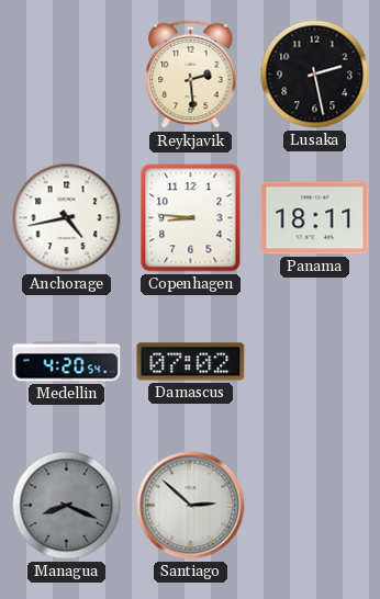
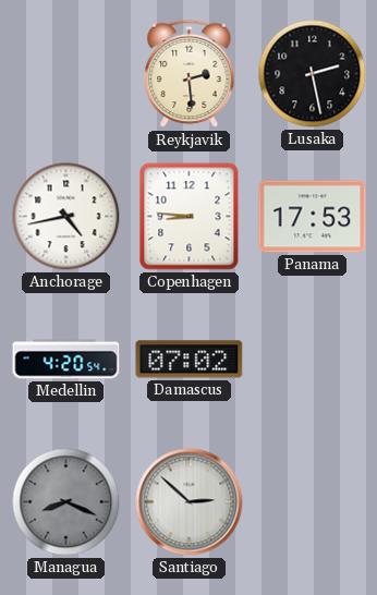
Panama: 18:11 -> 17:53
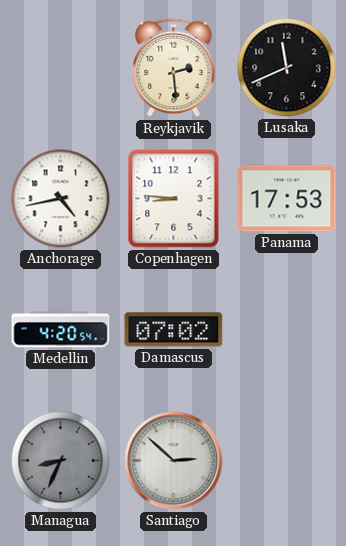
Lusaka: 2:28 -> 11:41
Managua: 8:19 -> 8:34
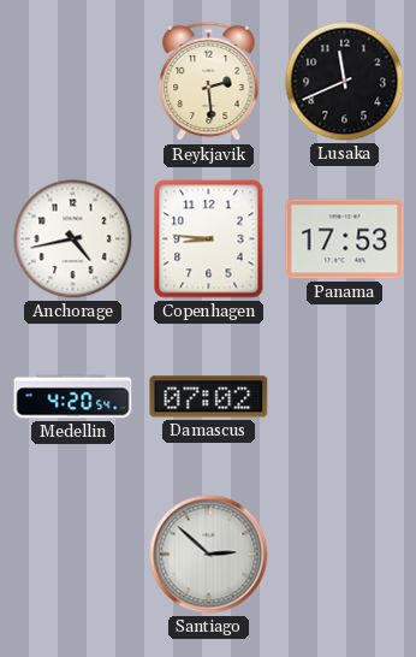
Managua: 8:34 -> none
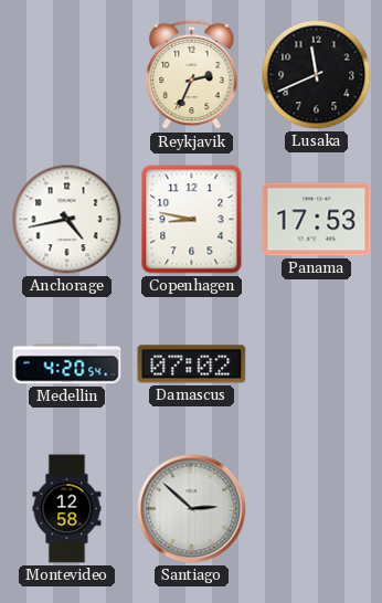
Reykjavik: 2:29 -> 2:34
Copenhagen: 8:46 -> 8:47
Montevideo: none -> 12:58
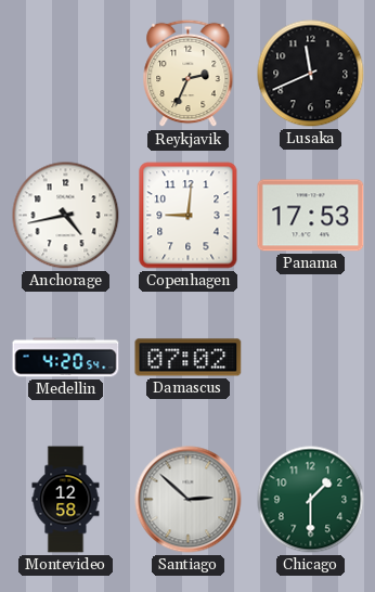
Copenhagen: 8:47 -> 9:01
Chicago: none -> 1:30
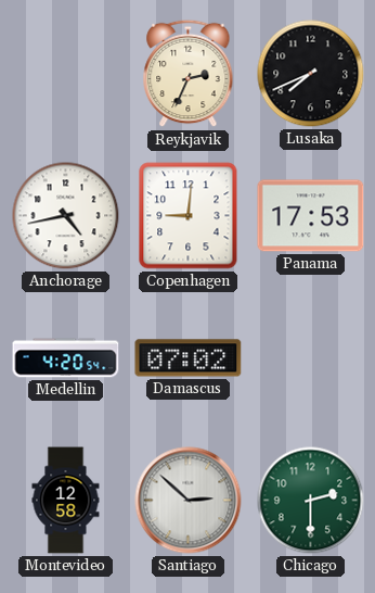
Lusaka: 11:41 -> 7:41
Chicago: 1:30 -> 2:30
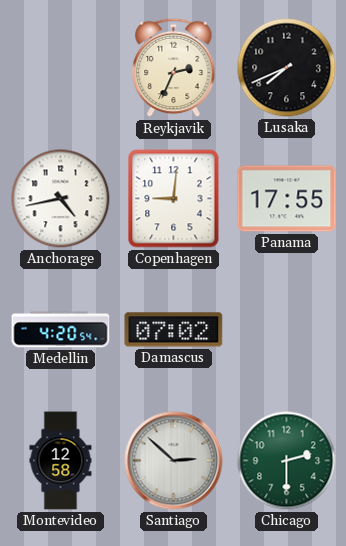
Panama: 17:53 -> 17:55
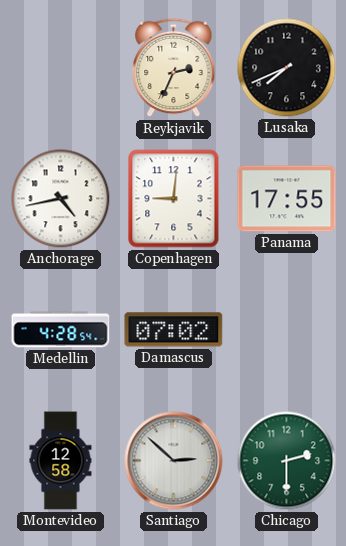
Medellin: 4:20 -> 4:28
